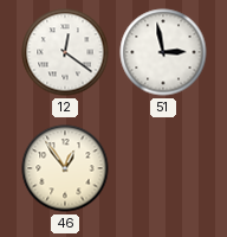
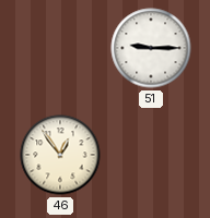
12: 12:21 -> none
51: 2:58 -> 9:15
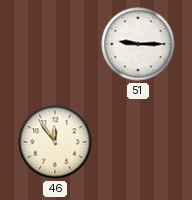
46: 12:54 -> 11:54
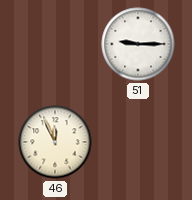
46: 11:54 -> 11:56
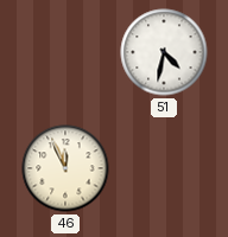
51: 9:15 -> 4:32
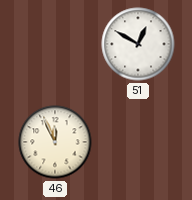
51: 4:32 -> 12:50
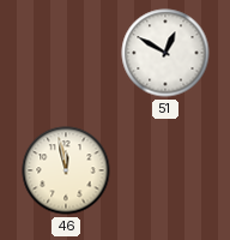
46: 11:56 -> 11:58
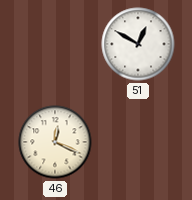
46: 11:58 -> 12:19
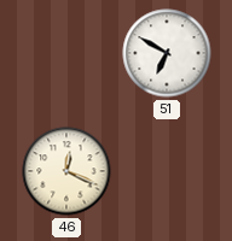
51: 12:50 -> 6:50
